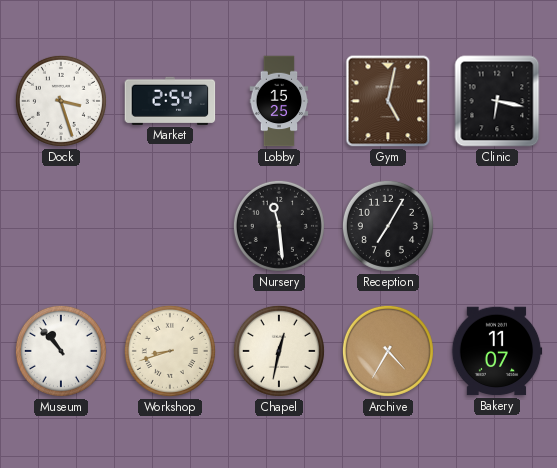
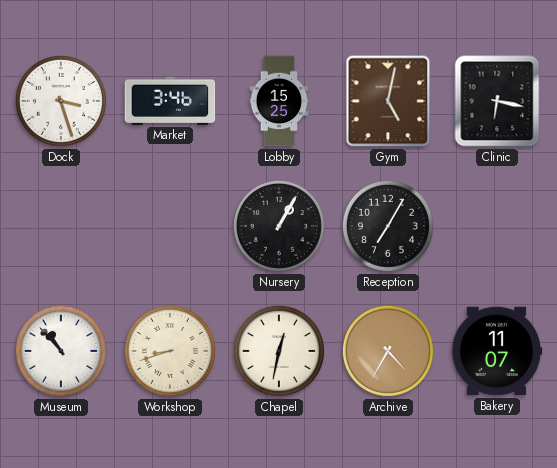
Market: 2:54 -> 3:46
Nursery: 11:29 -> 1:05
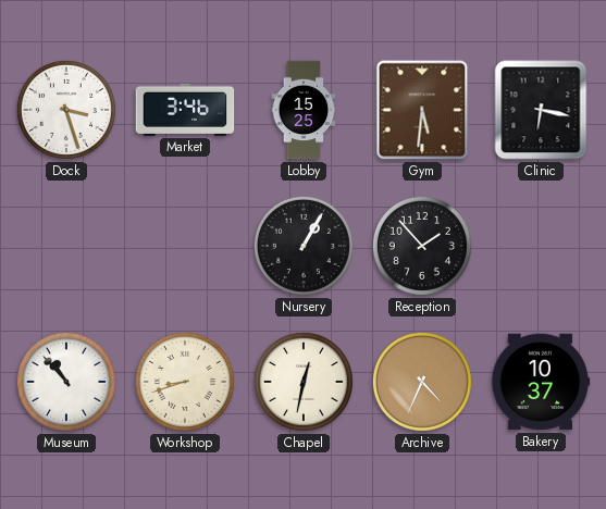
Gym: 5:02 -> 5:31
Reception: 7:05 -> 1:53
Archive: 4:35 -> 4:34
Bakery: 11:07 -> 10:37
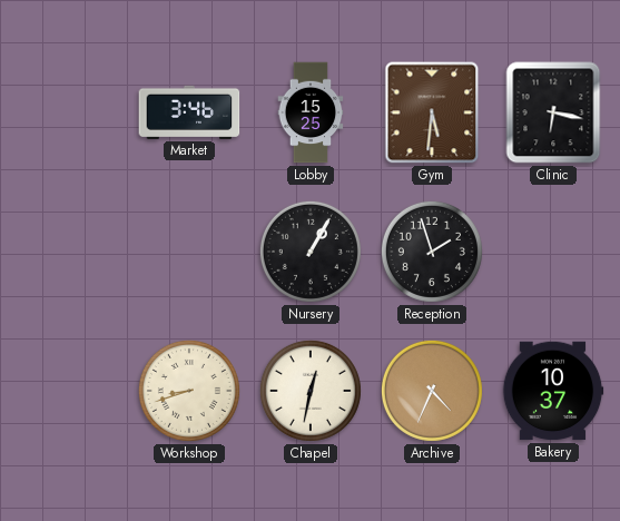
Dock: 3:27 -> none
Reception: 1:53 -> 1:57
Museum: 10:53 -> none
